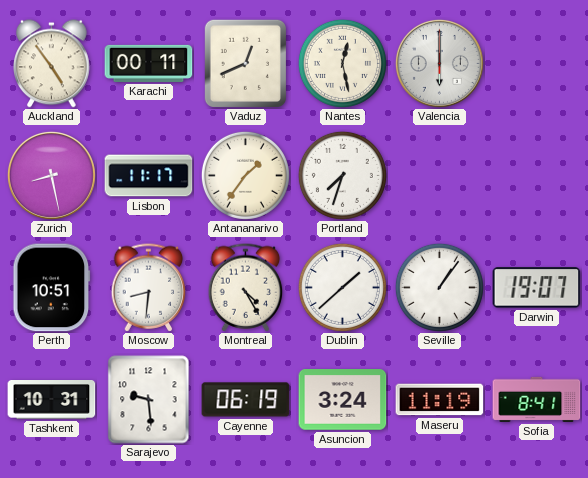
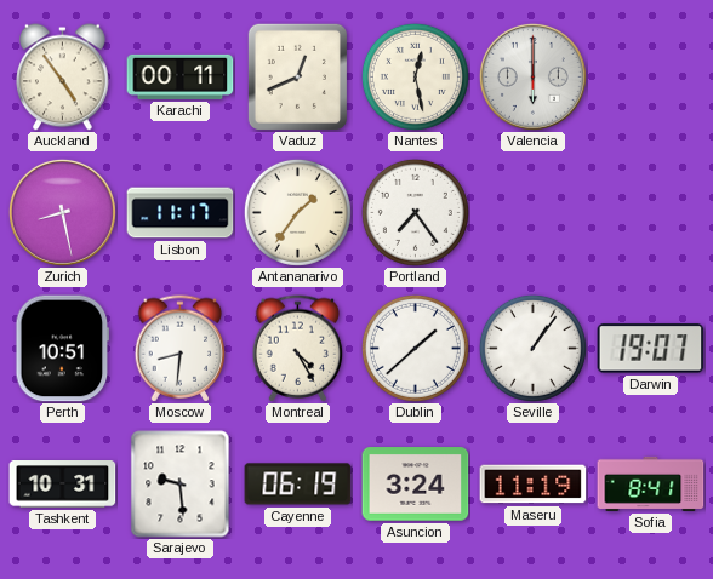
Portland: 7:33 -> 7:24
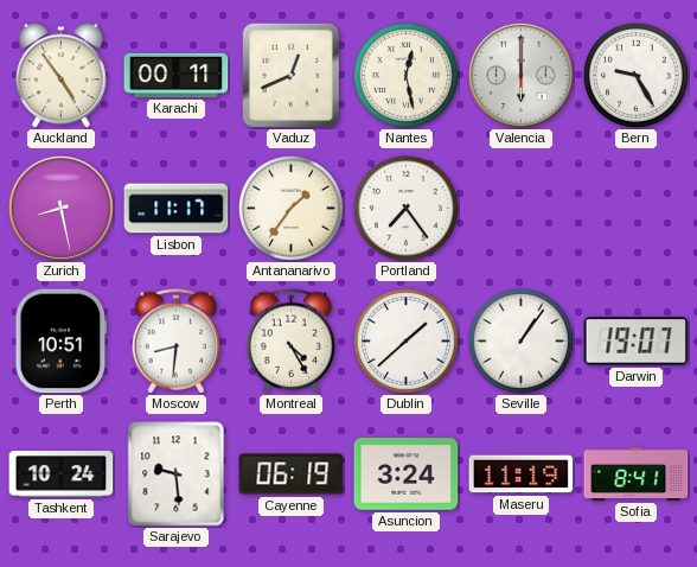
Bern: none -> 9:25
Tashkent: 10:31 -> 10:24
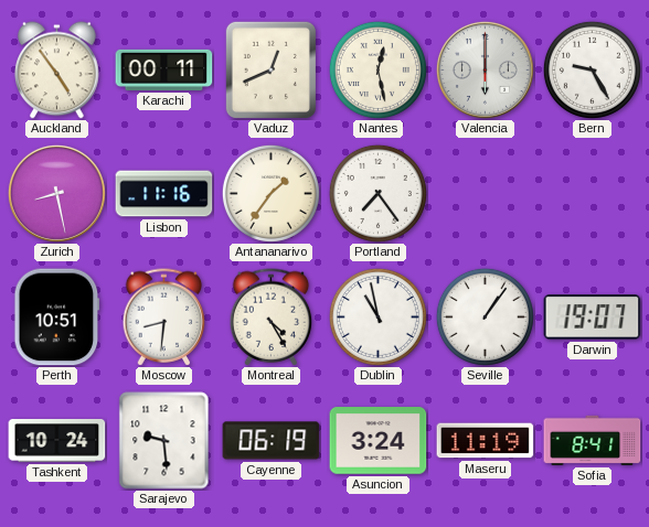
Lisbon: 11:17 -> 11:16
Dublin: 1:38 -> 10:58
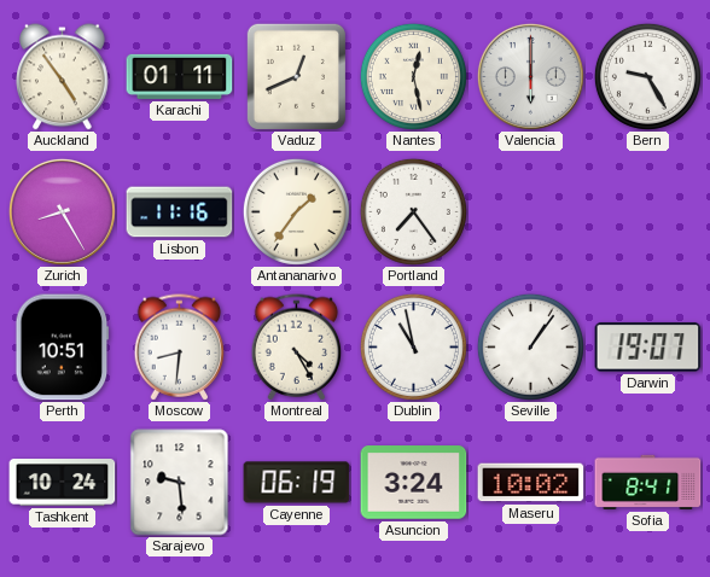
Karachi: 00:11 -> 01:11
Zurich: 8:28 -> 8:25
Maseru: 11:19 -> 10:02
